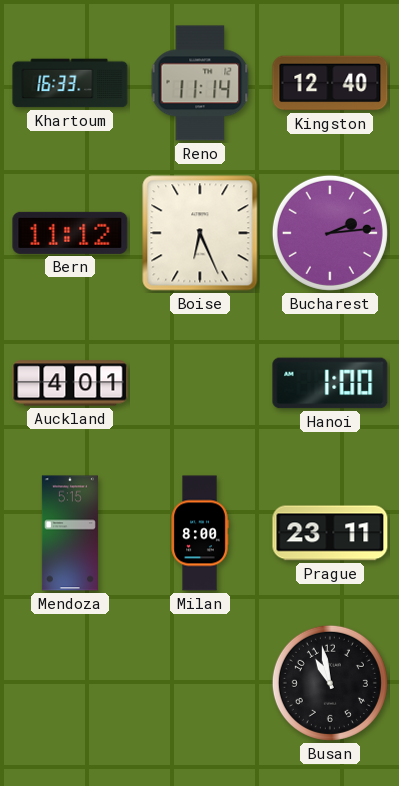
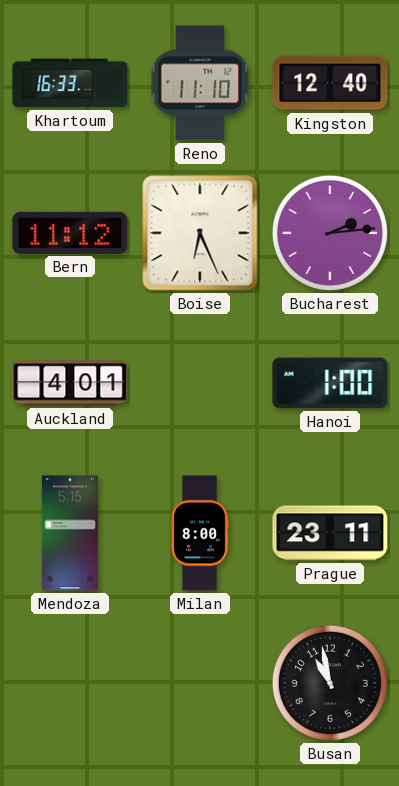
Reno: 11:14 -> 11:10
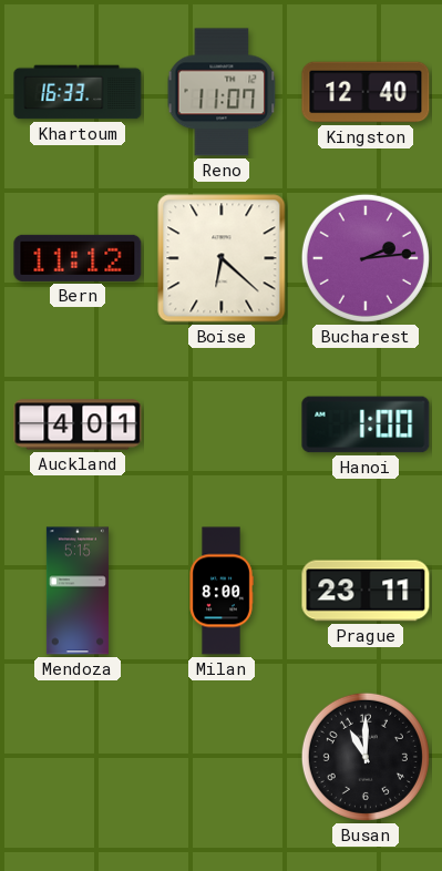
Reno: 11:10 -> 11:07
Boise: 6:26 -> 6:22
Busan: 10:58 -> 11:00
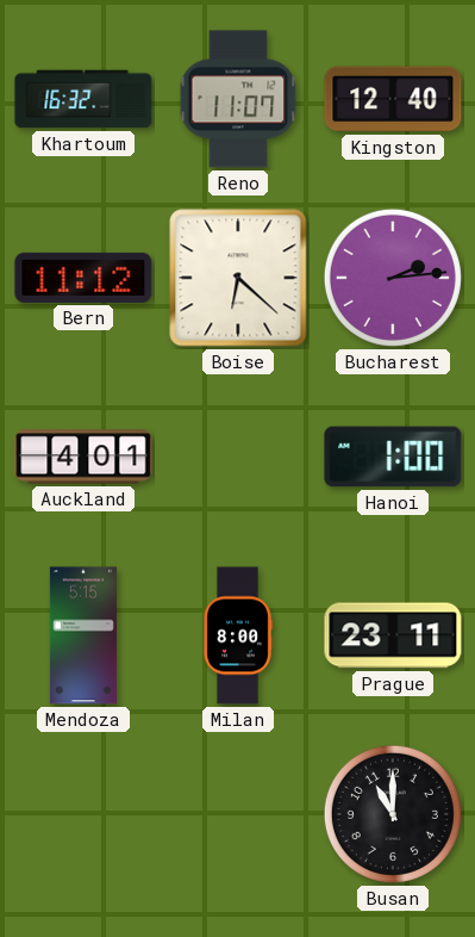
Khartoum: 16:33 -> 16:32
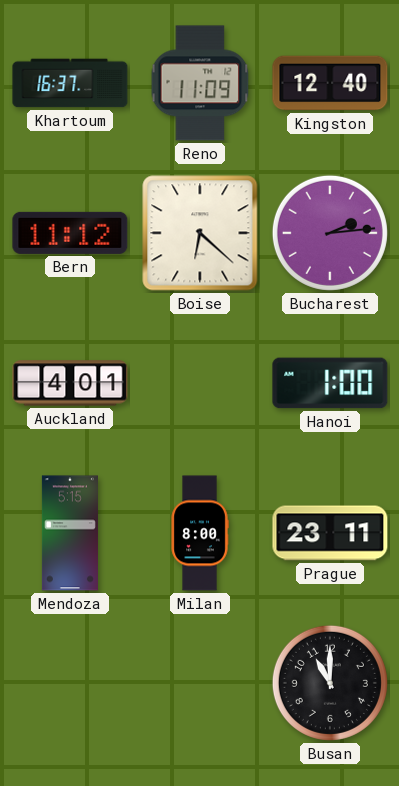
Khartoum: 16:32 -> 16:37
Reno: 11:07 -> 11:09
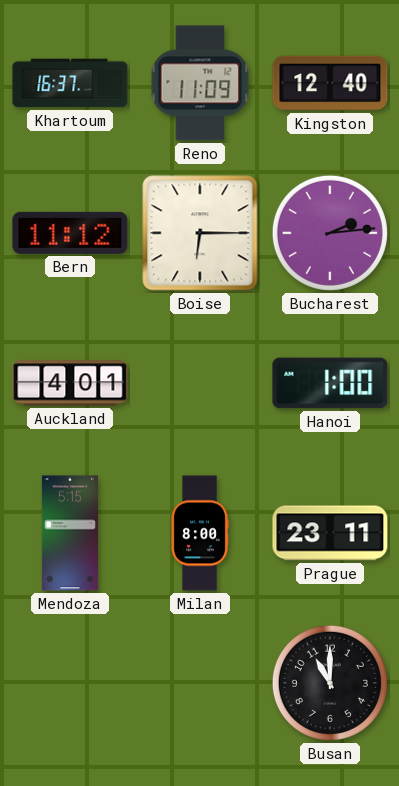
Boise: 6:22 -> 6:15
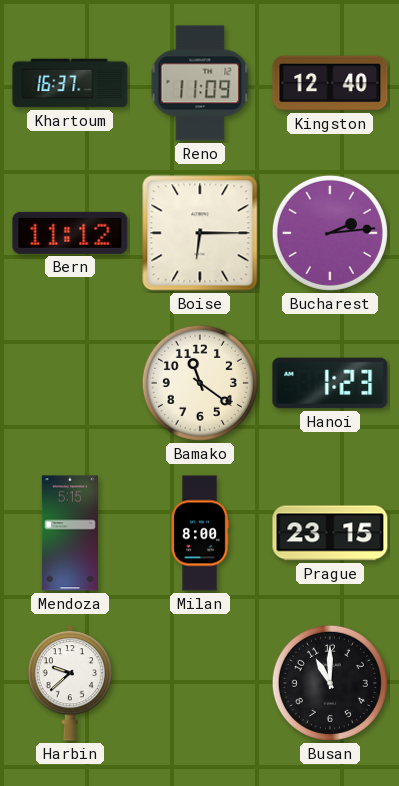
Auckland: 4:01 -> none
Bamako: none -> 11:21
Hanoi: 1:00 -> 1:23
Prague: 23:11 -> 23:15
Harbin: none -> 9:38
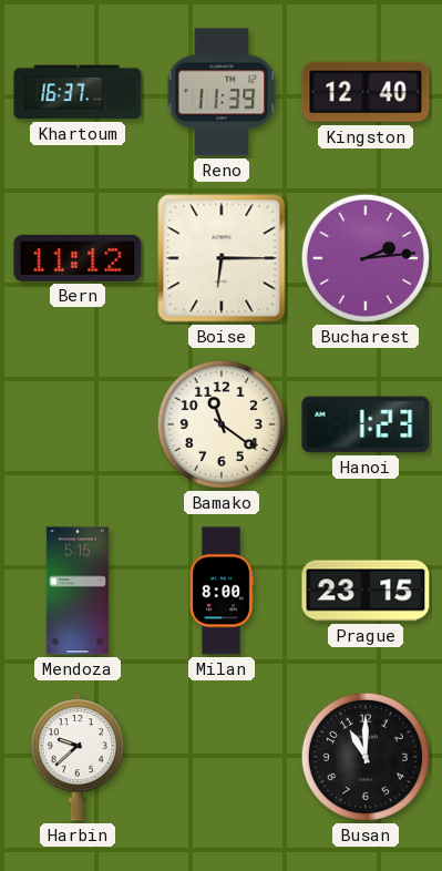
Reno: 11:09 -> 11:39
